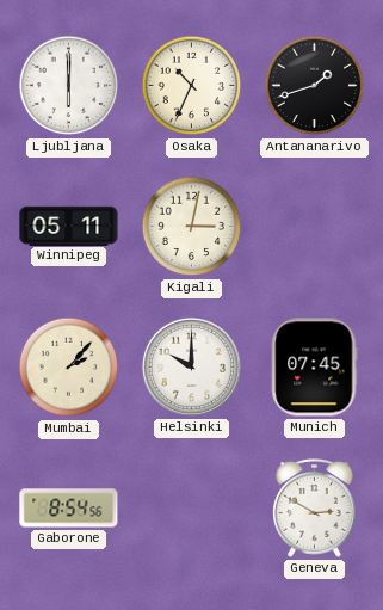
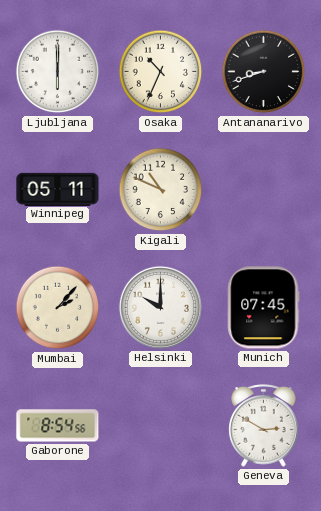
Antananarivo: 1:42 -> 8:42
Kigali: 3:02 -> 10:49
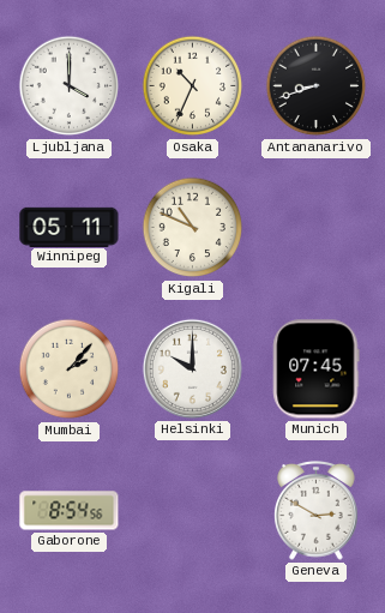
Ljubljana: 6:00 -> 4:00
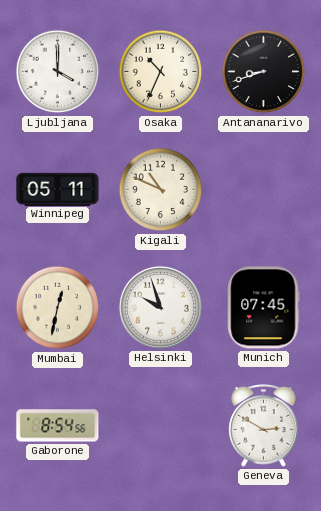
Mumbai: 2:07 -> 12:32
Helsinki: 10:00 -> 9:57
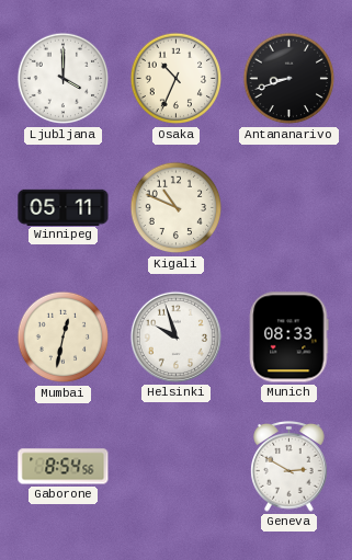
Munich: 07:45 -> 08:33
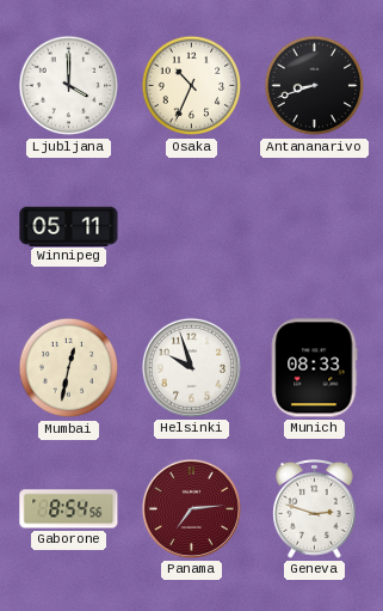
Kigali: 10:49 -> none
Panama: none -> 7:14
Geneva: 2:50 -> 2:48
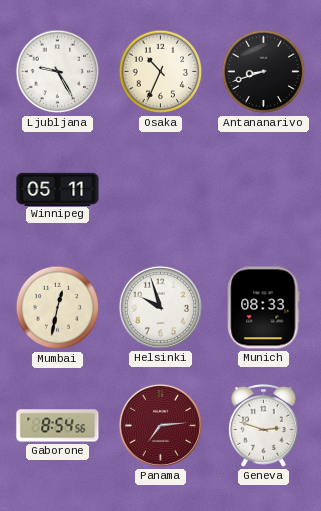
Ljubljana: 4:00 -> 9:25
